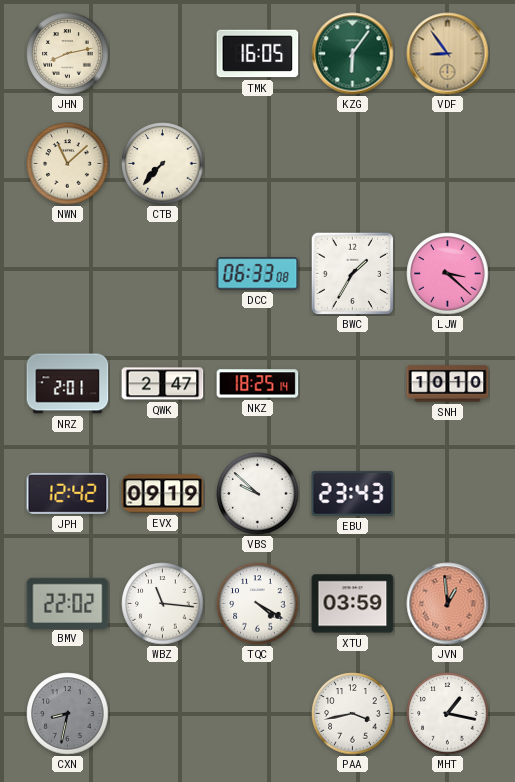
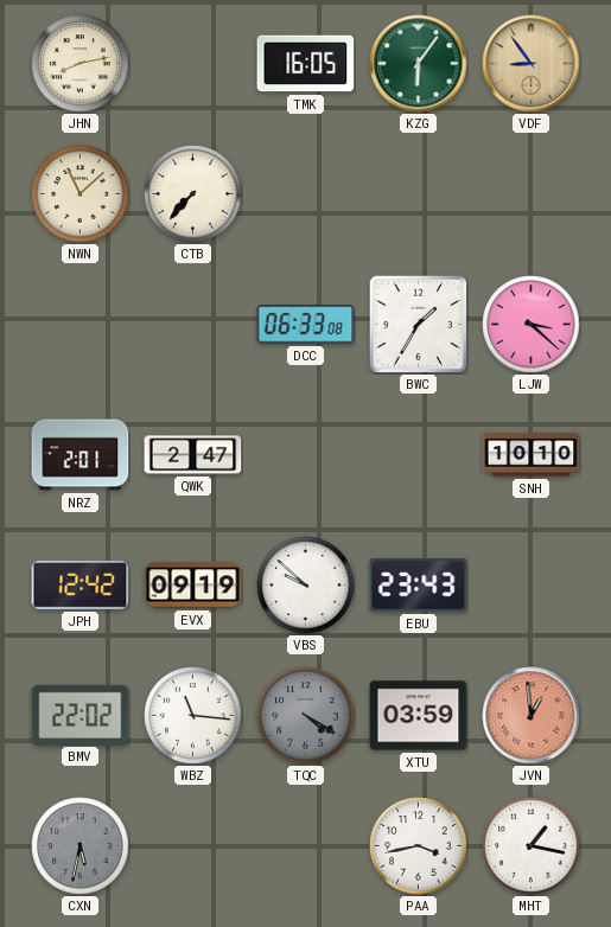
NKZ: 18:25 -> none
TQC dial: white -> grey
CXN: 8:32 -> 5:32
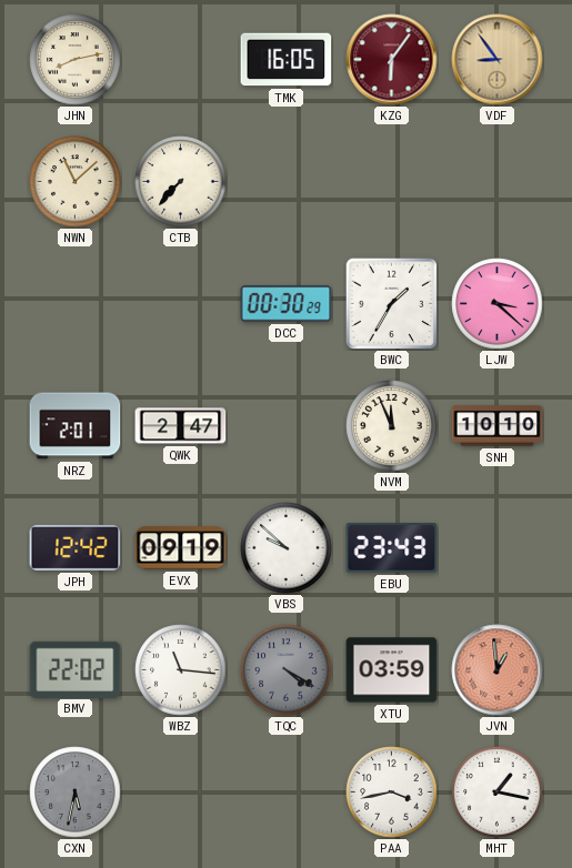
KZG dial: green -> burgundy
DCC: 06:33 -> 00:30
NVM: none -> 11:56
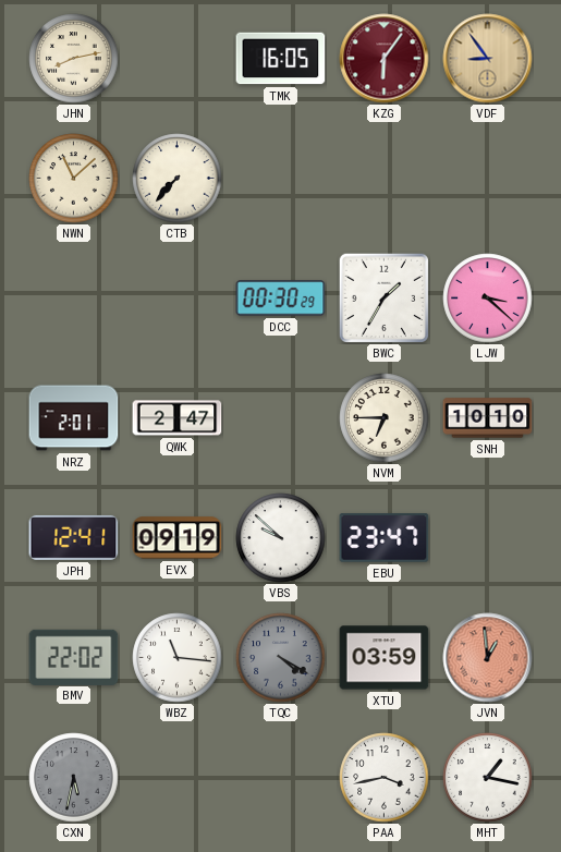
NVM: 11:56 -> 6:45
JPH: 12:42 -> 12:41
EBU: 23:43 -> 23:47
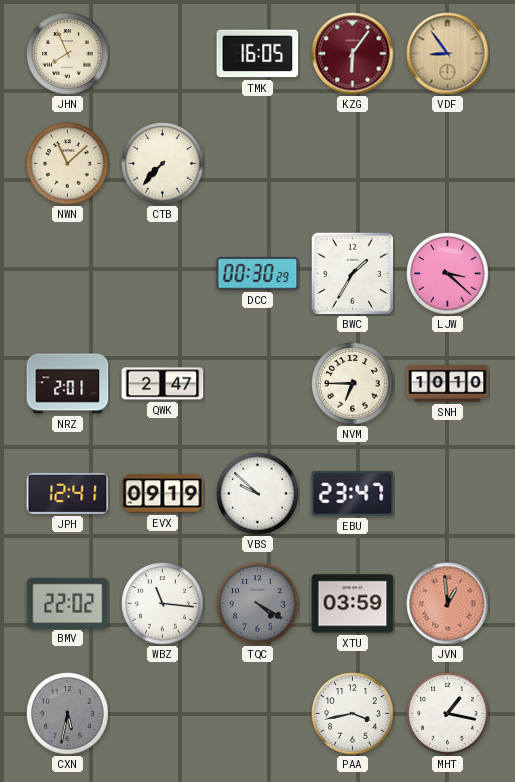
JHN: 8:13 -> 7:56
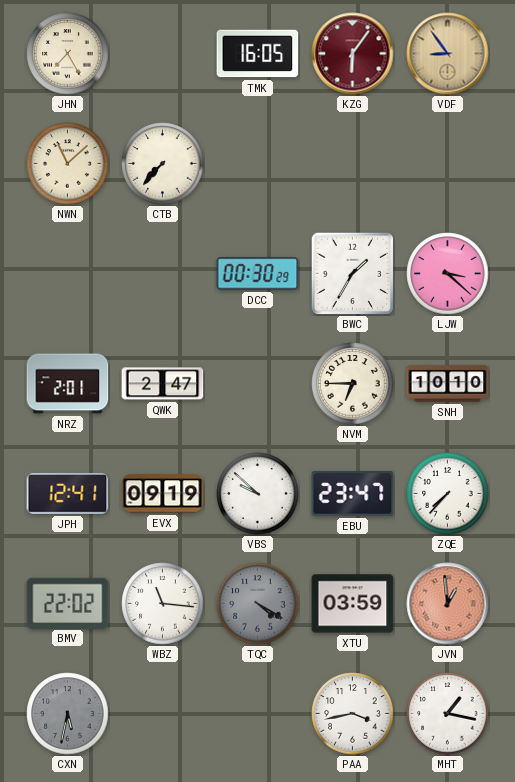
JHN: 7:56 -> 7:25
ZQE: none -> 7:37
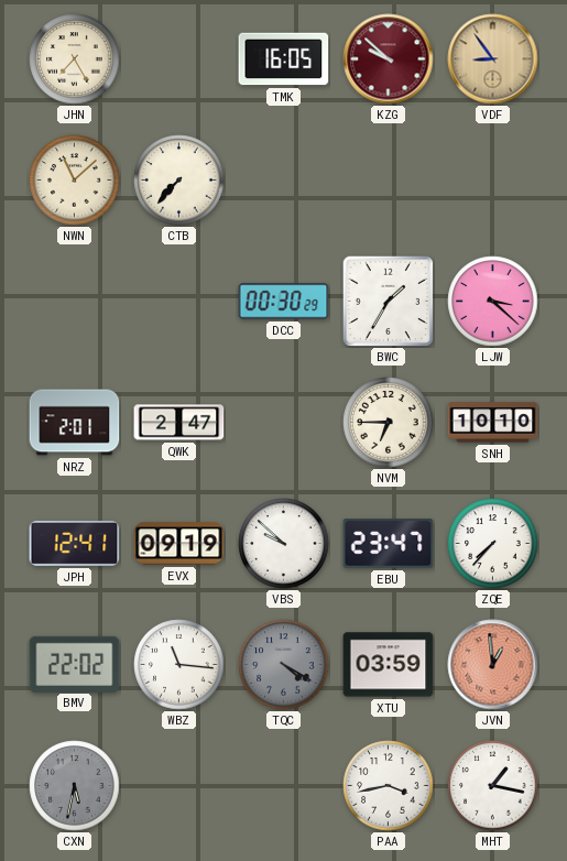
KZG: 6:06 -> 9:52
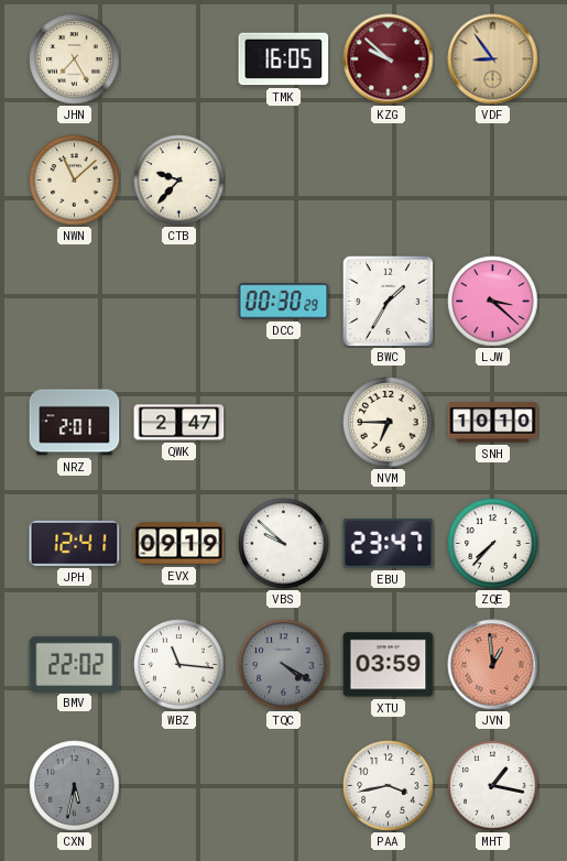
CTB: 7:37 -> 9:37
